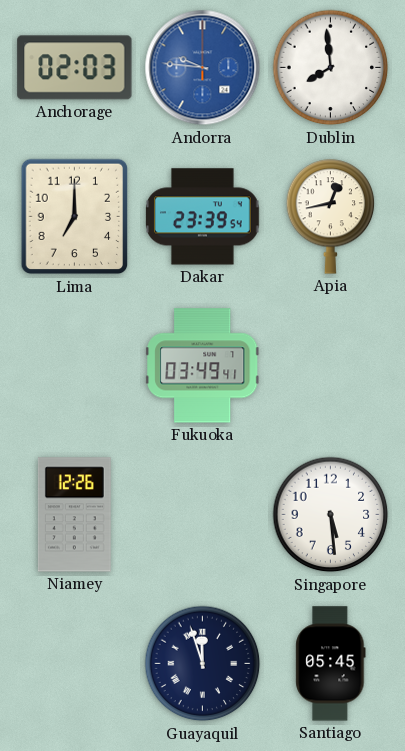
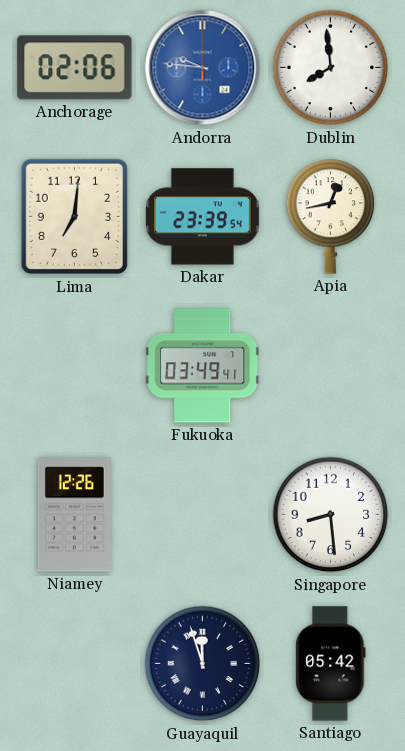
Anchorage: 02:03 -> 02:06
Lima: 7:00 -> 7:01
Singapore: 5:29 -> 8:29
Santiago: 05:45 -> 05:42
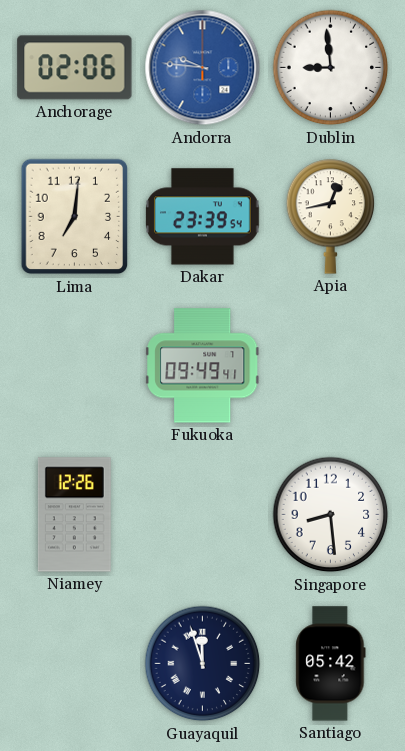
Dublin: 7:59 -> 8:59
Fukuoka: 03:49 -> 09:49
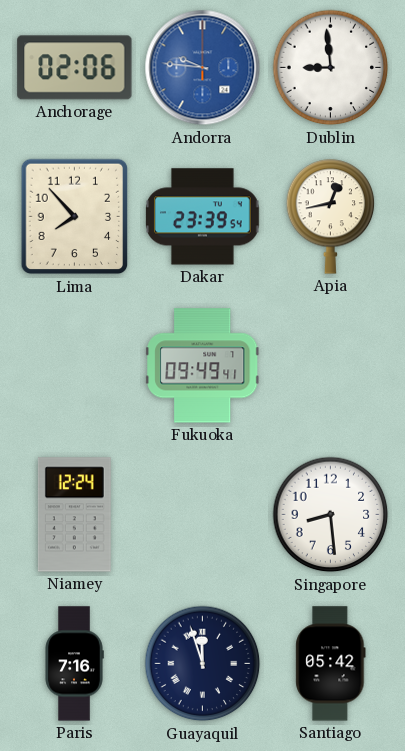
Lima: 7:01 -> 7:53
Niamey: 12:26 -> 12:24
Paris: none -> 7:16
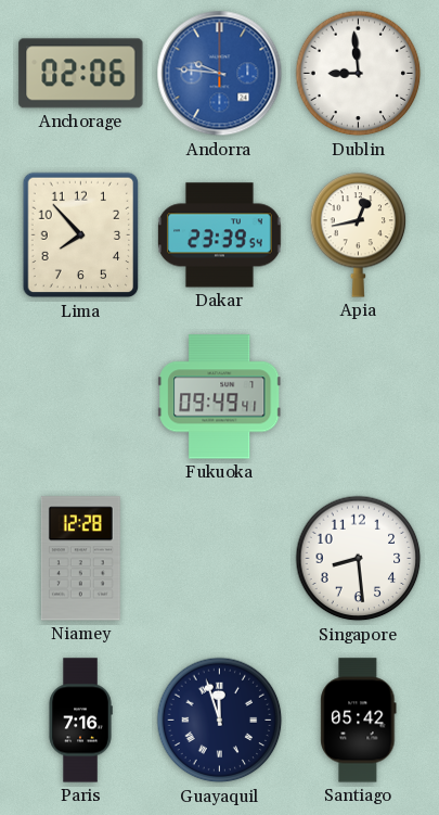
Niamey: 12:24 -> 12:28
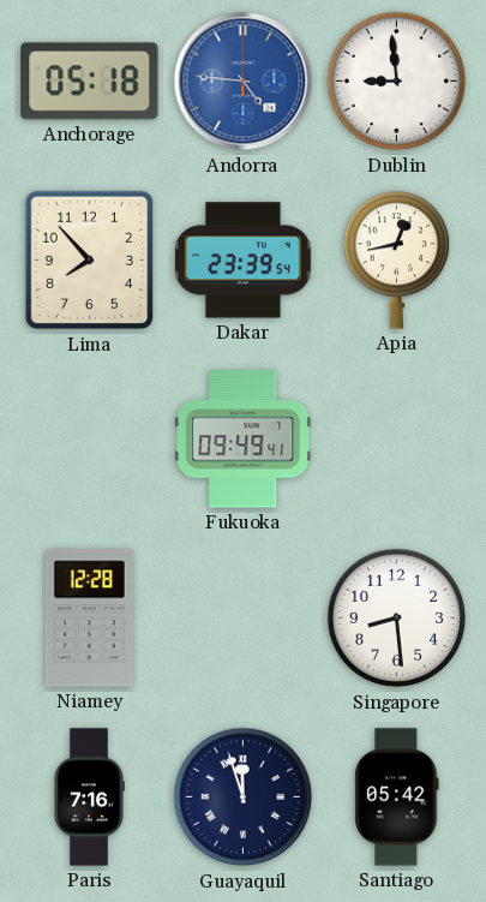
Anchorage: 02:06 -> 05:18
Andorra: 9:46 -> 4:46
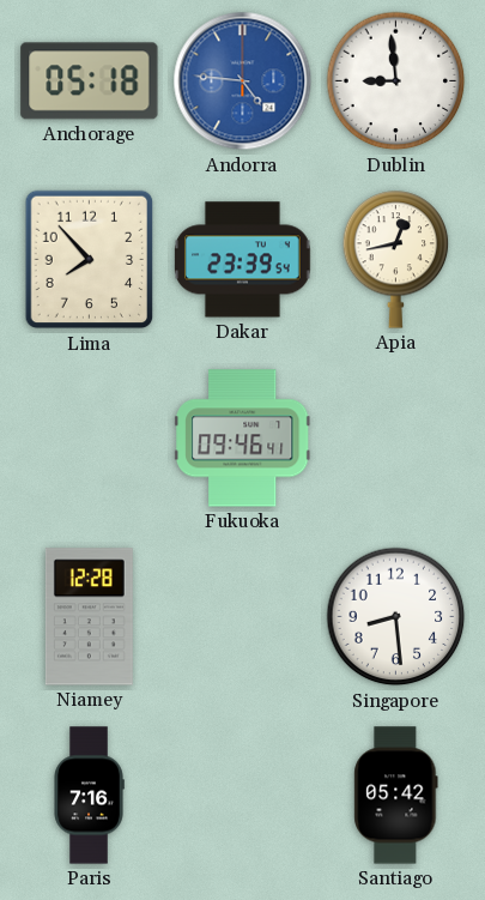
Fukuoka: 09:49 -> 09:46
Guayaquil: 11:57 -> none
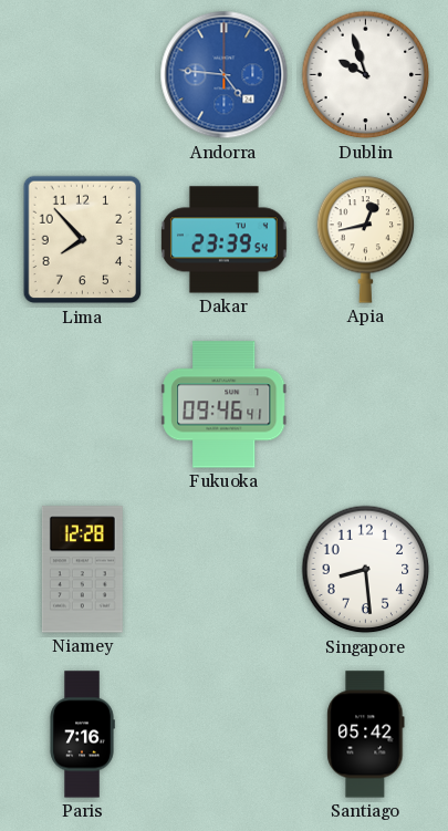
Anchorage: 05:18 -> none
Dublin: 8:59 -> 9:57
